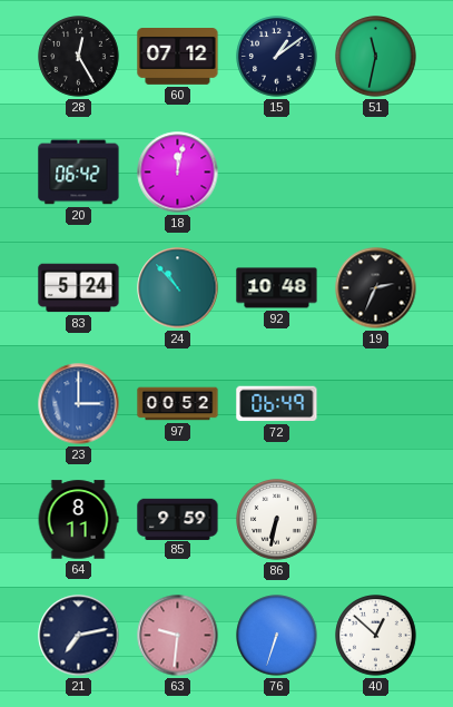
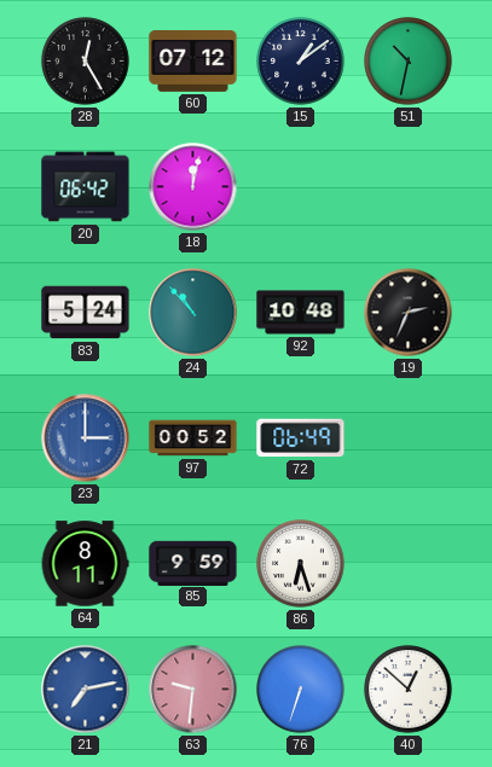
51: 11:32 -> 10:32
86: 6:32 -> 6:27
21 dial: navy -> blue
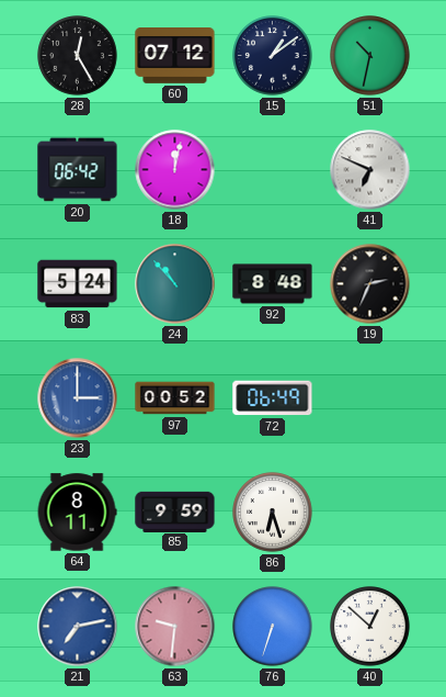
41: none -> 6:49
92: 10:48 -> 8:48
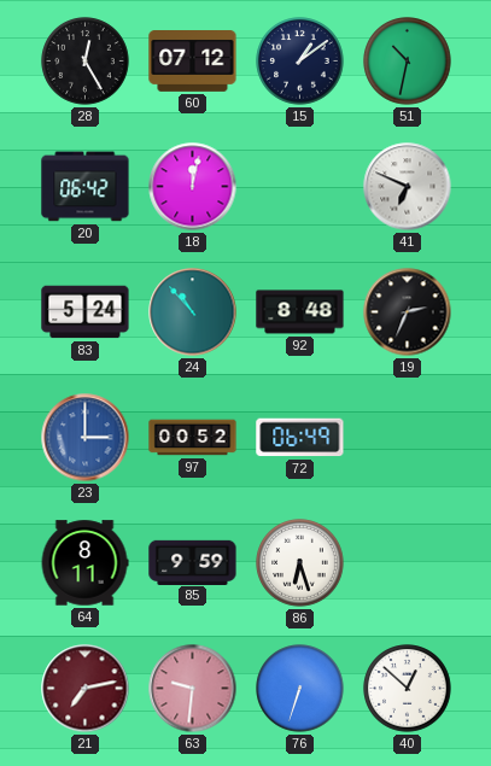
21 dial: blue -> burgundy
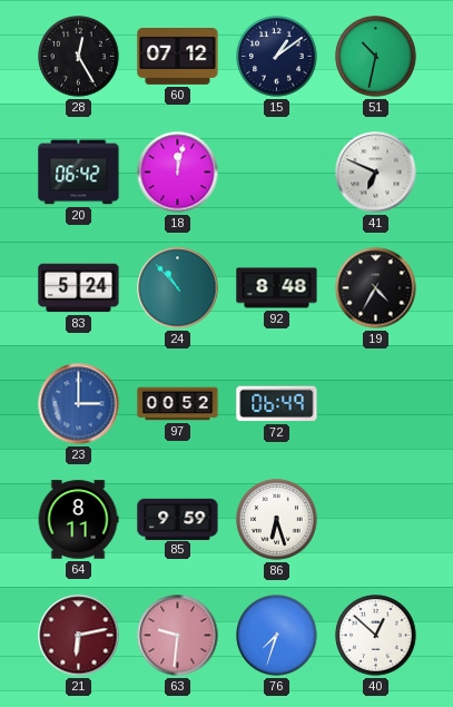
19: 2:34 -> 4:35
21: 7:13 -> 6:13
76: 6:33 -> 7:33
